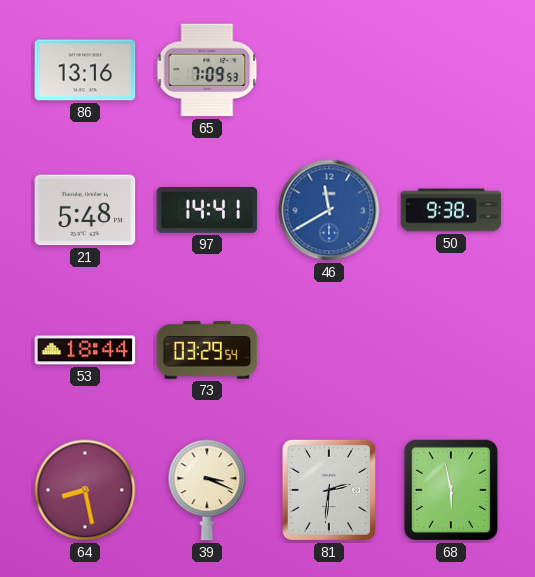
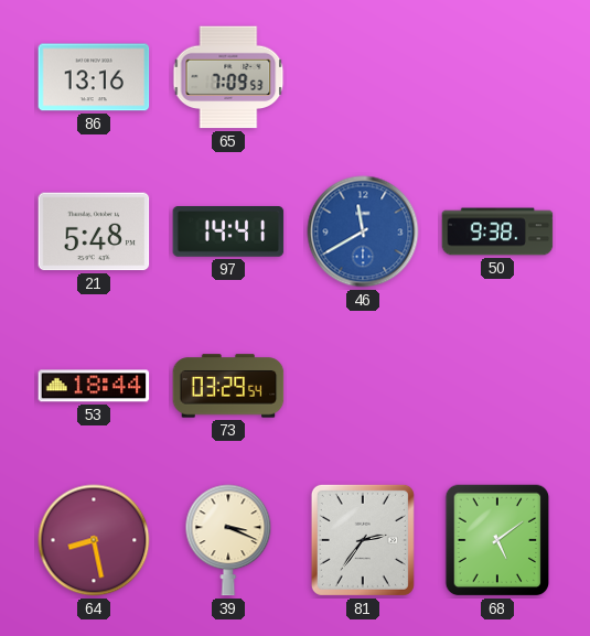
81: 2:31 -> 2:36
68: 5:58 -> 5:09
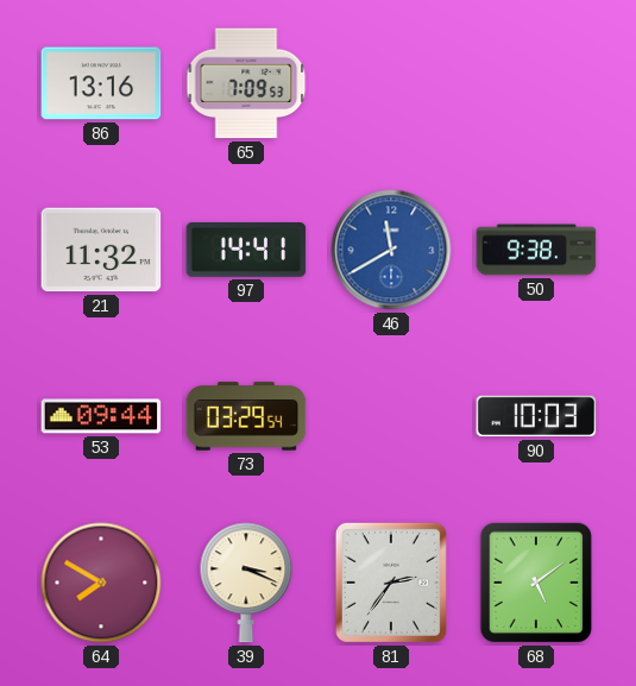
21: 5:48 -> 11:32
53: 18:44 -> 09:44
90: none -> 10:03
64: 8:28 -> 7:50
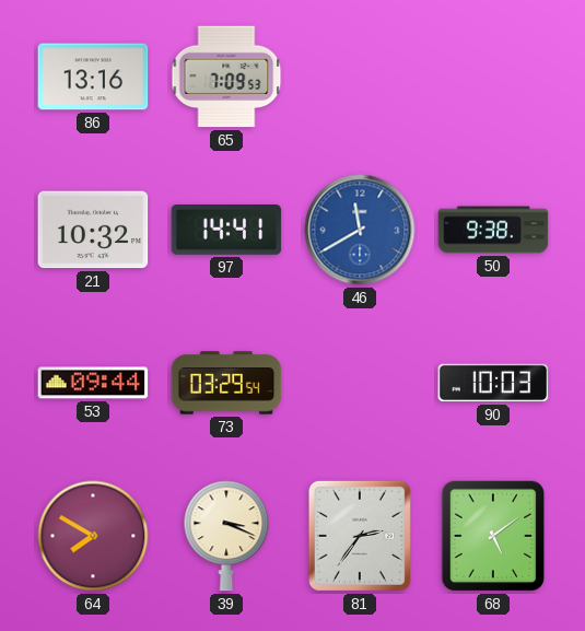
21: 11:32 -> 10:32
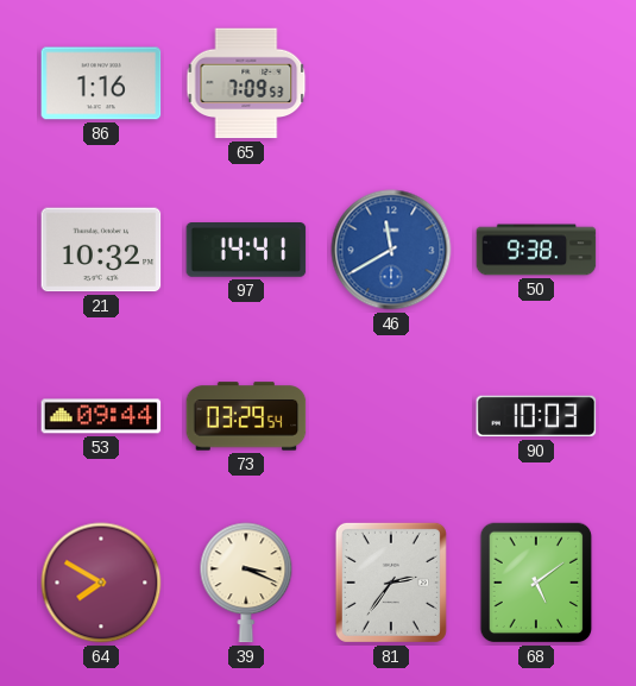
86: 13:16 -> 1:16
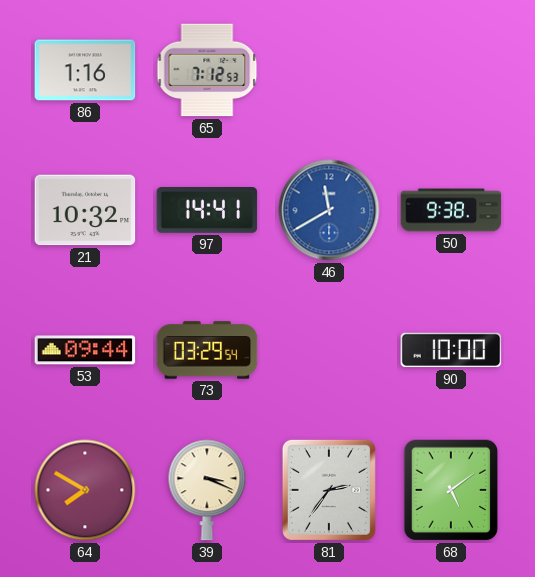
65: 7:09 -> 7:12
90: 10:03 -> 10:00
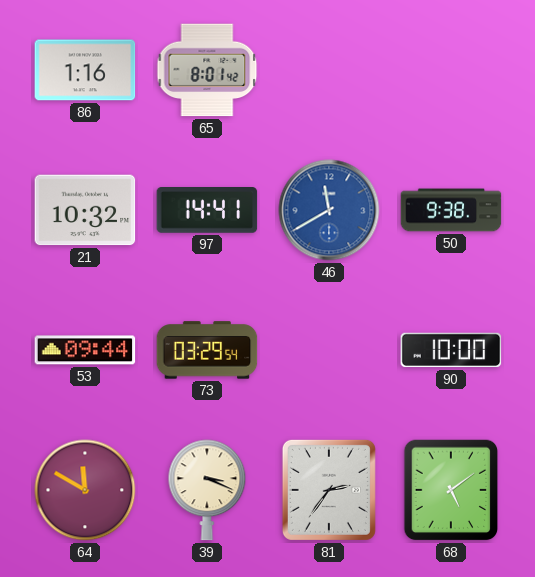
65: 7:12 -> 8:01
64: 7:50 -> 11:50
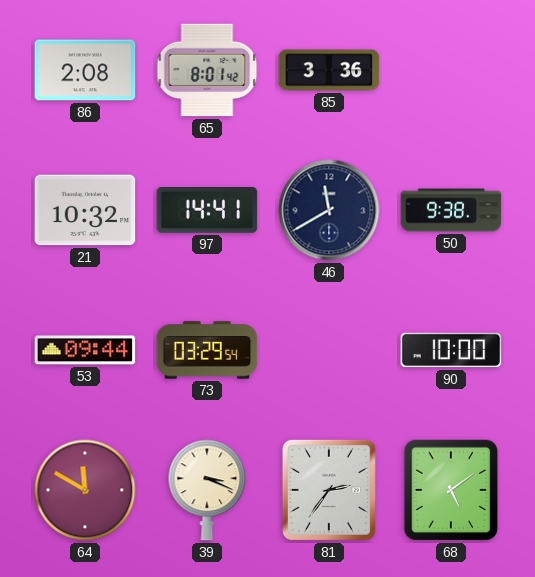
86: 1:16 -> 2:08
85: none -> 3:36
46 dial: blue -> navy
